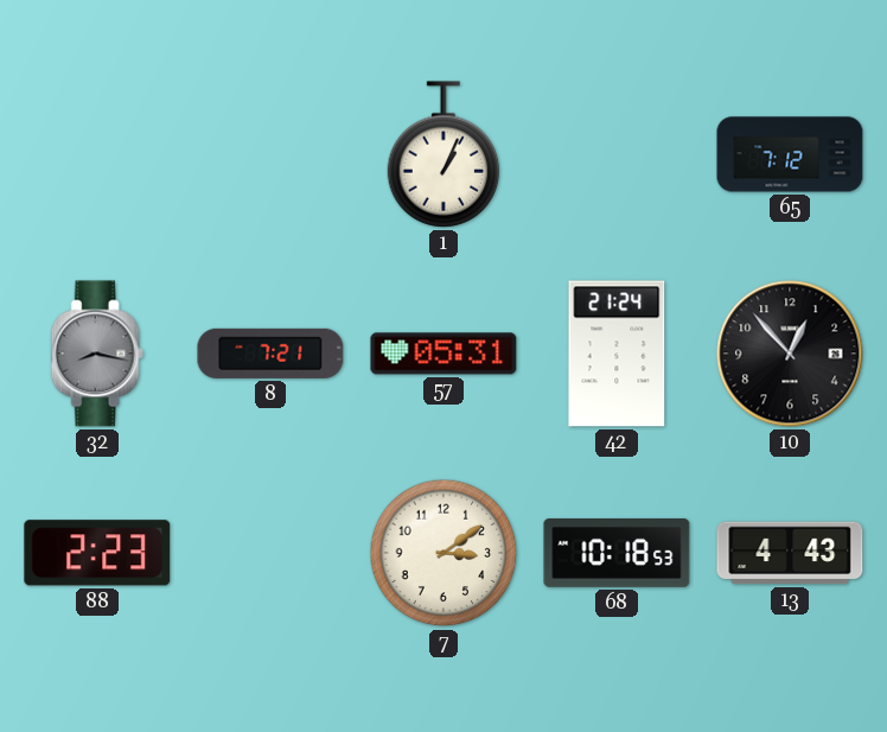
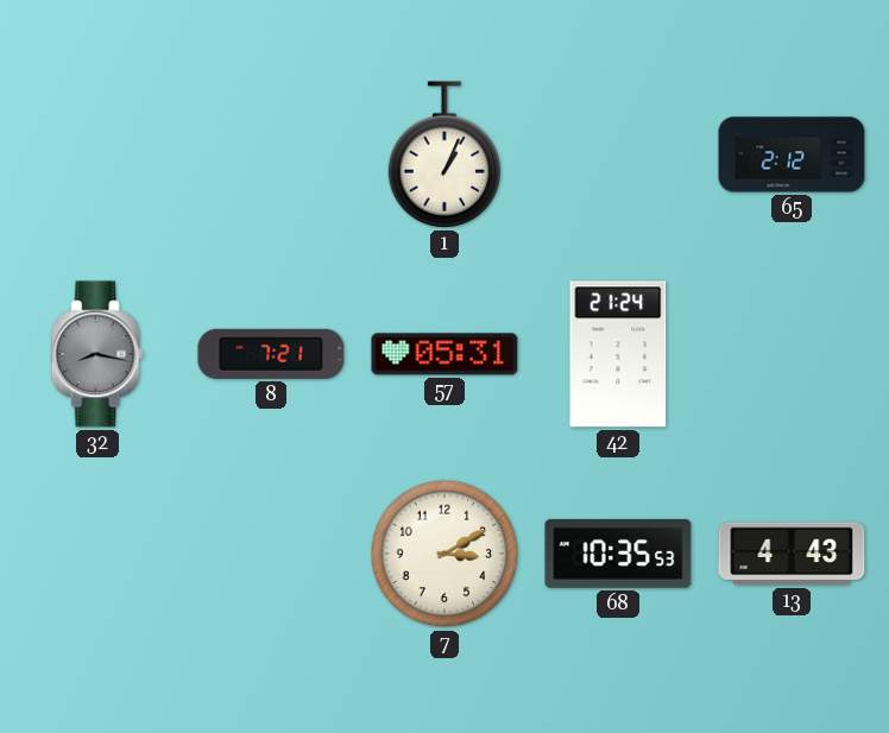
65: 7:12 -> 2:12
10: 12:53 -> none
88: 2:23 -> none
7: 3:09 -> 3:10
68: 10:18 -> 10:35
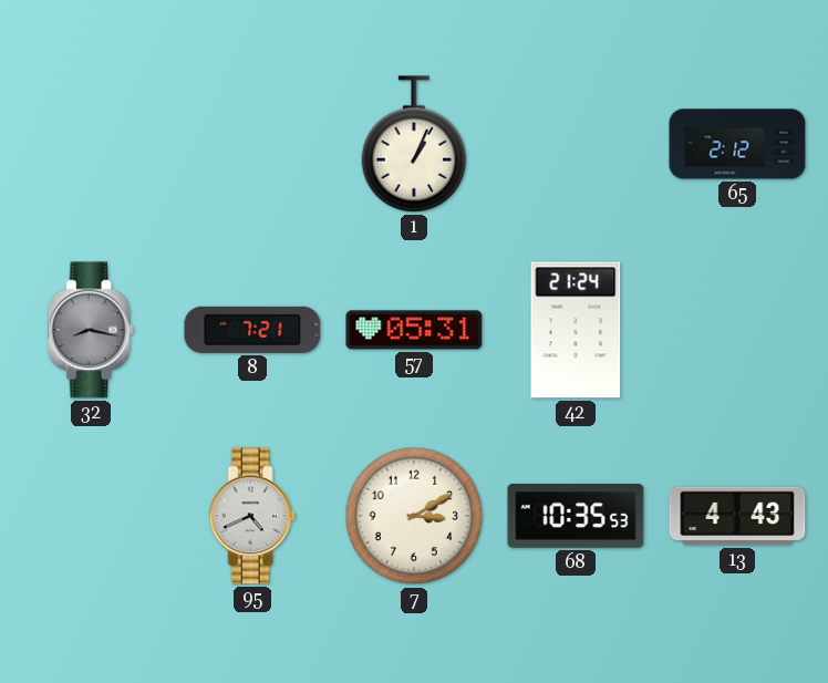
95: none -> 4:41
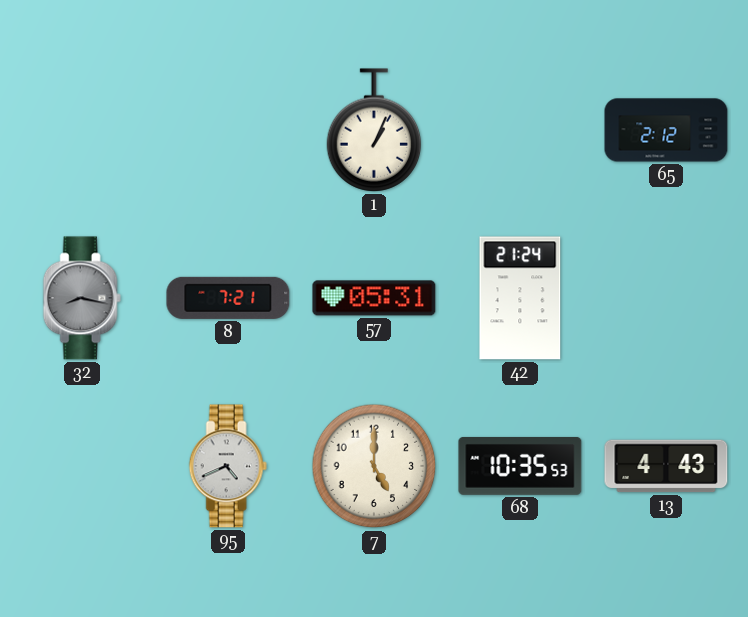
7: 3:10 -> 5:00
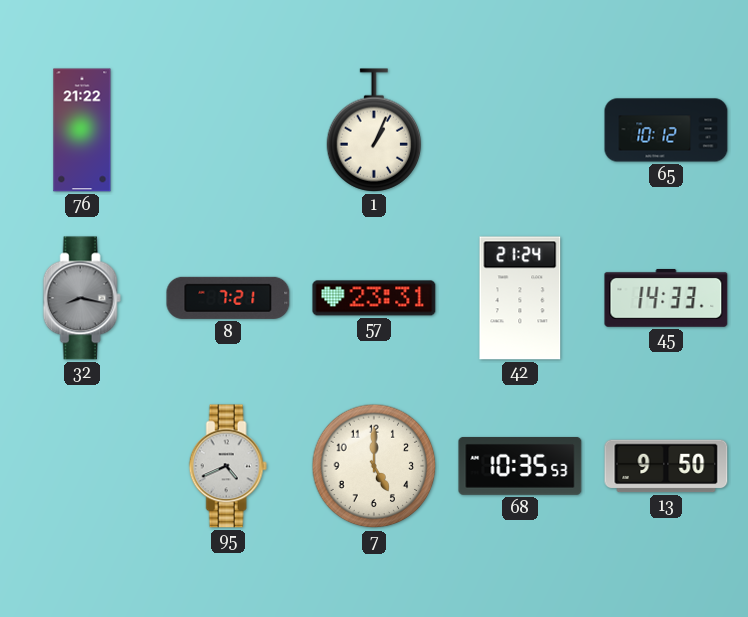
76: none -> 21:22
65: 2:12 -> 10:12
57: 05:31 -> 23:31
45: none -> 14:33
13: 4:43 -> 9:50
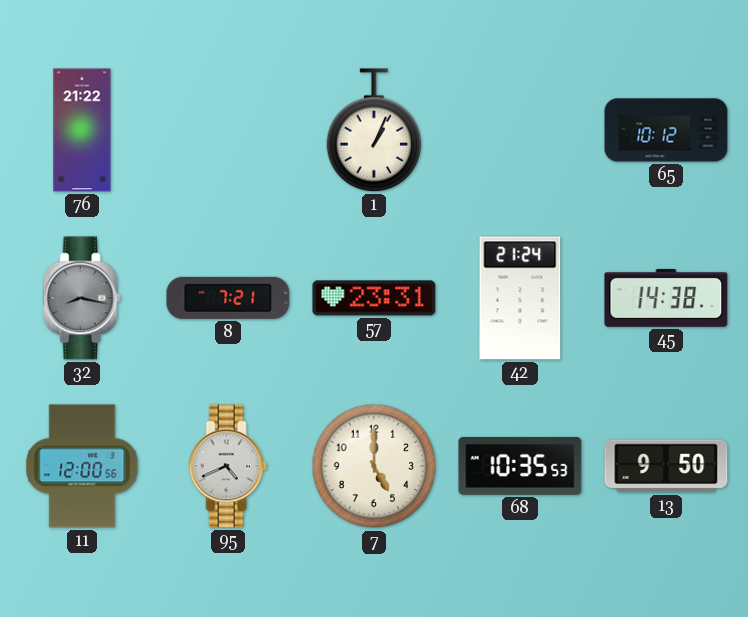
45: 14:33 -> 14:38
11: none -> 12:00
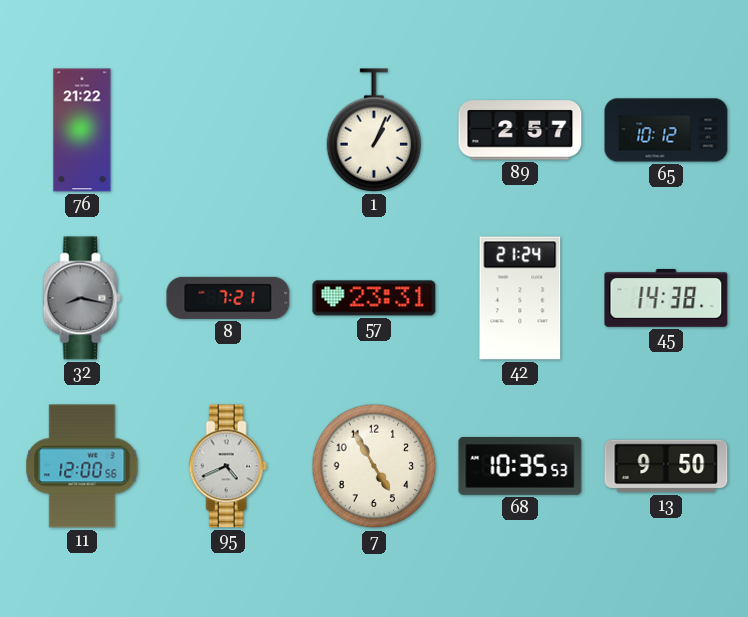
89: none -> 2:57
7: 5:00 -> 4:55
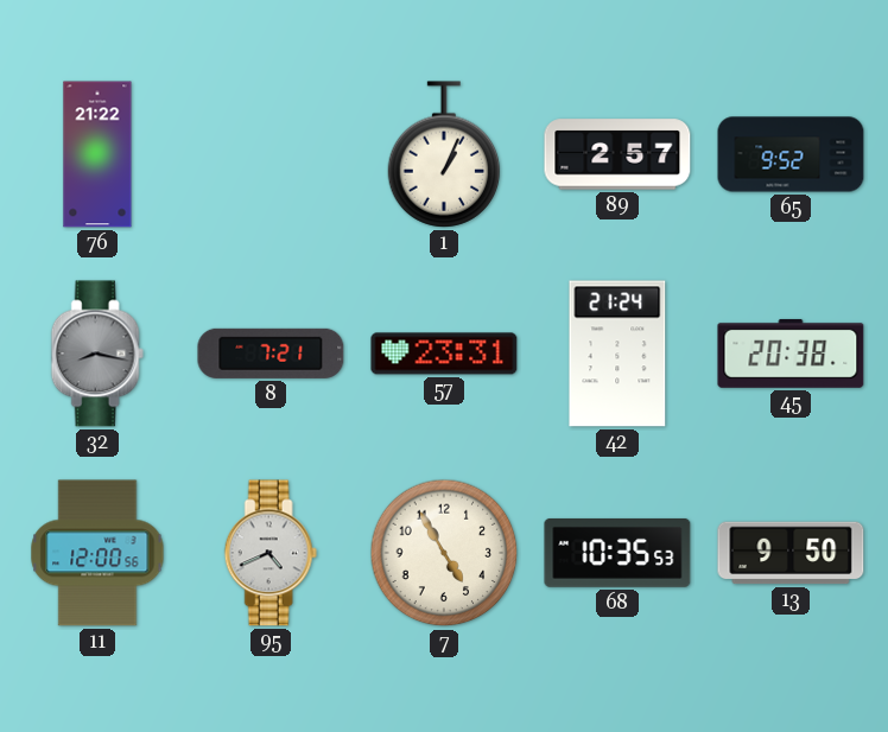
65: 10:12 -> 9:52
45: 14:38 -> 20:38
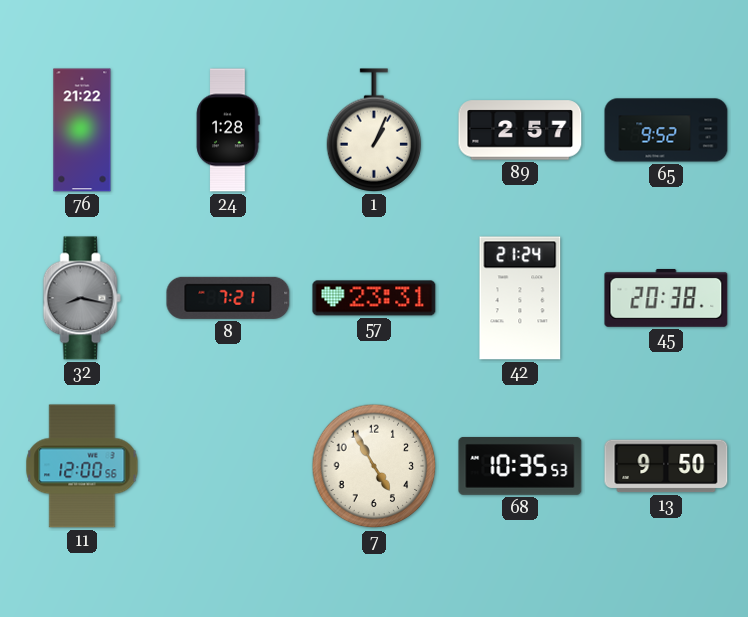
24: none -> 1:28
95: 4:41 -> none
